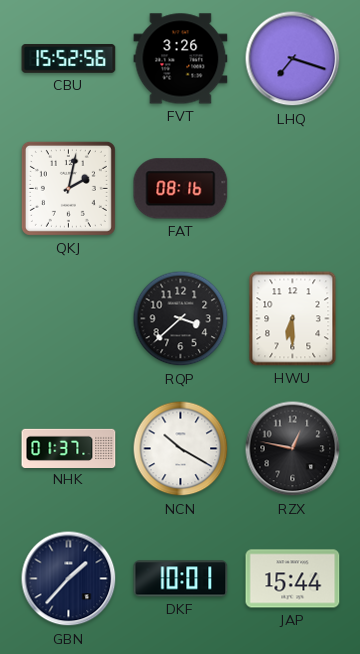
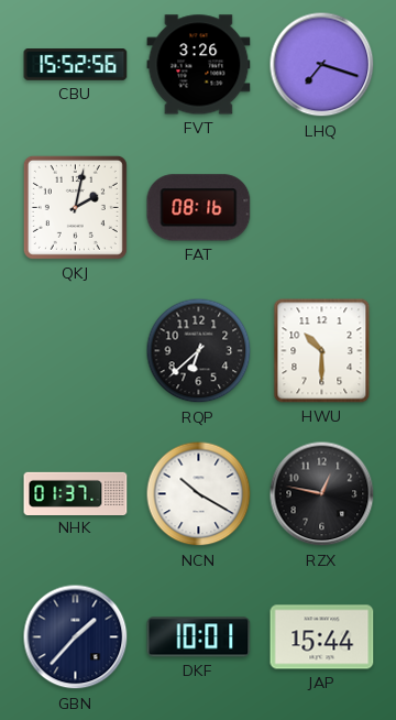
RQP: 3:38 -> 6:38
HWU: 6:30 -> 10:30
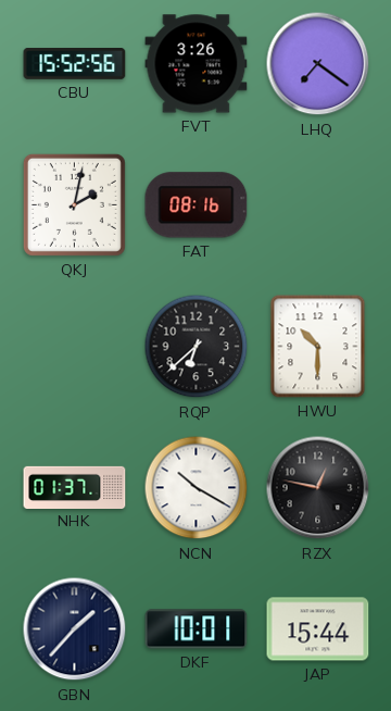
LHQ: 7:18 -> 7:21
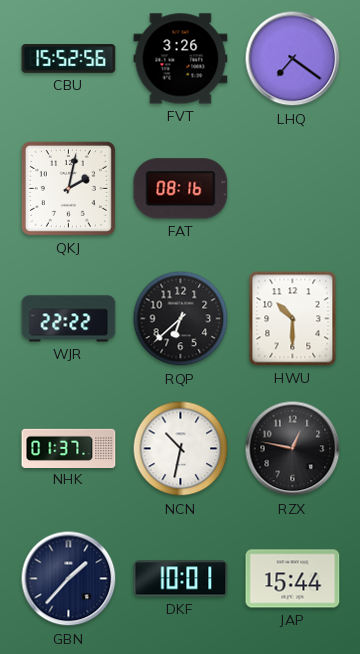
WJR: none -> 22:22
NCN: 10:20 -> 10:32
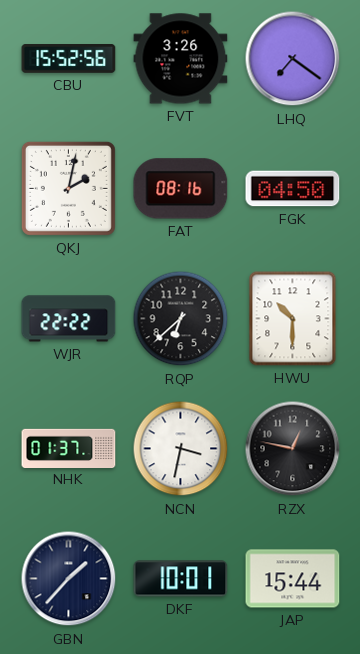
FGK: none -> 04:50
NCN: 10:32 -> 3:32
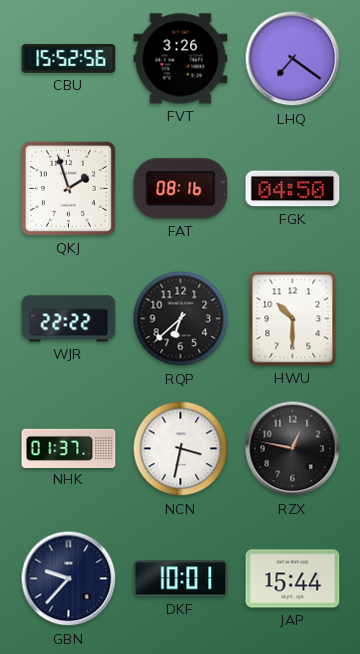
QKJ: 2:02 -> 1:57
GBN: 1:37 -> 9:37
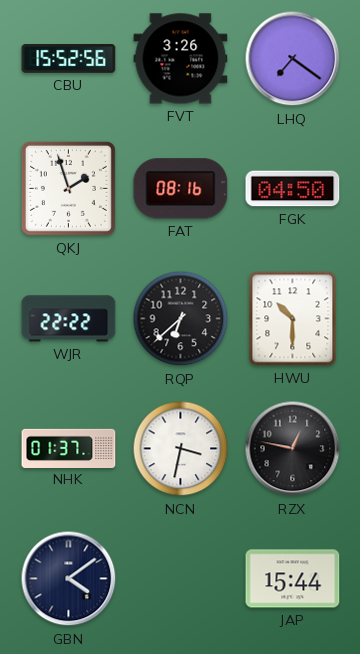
GBN: 9:37 -> 4:09
DKF: 10:01 -> none
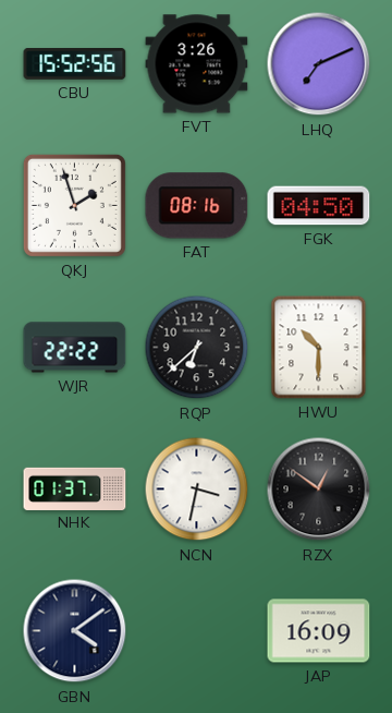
LHQ: 7:21 -> 7:11
RZX: 12:47 -> 12:51
JAP: 15:44 -> 16:09
